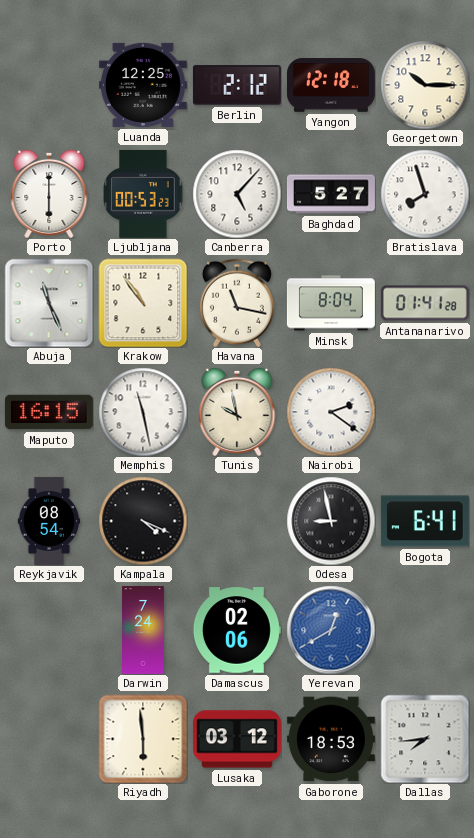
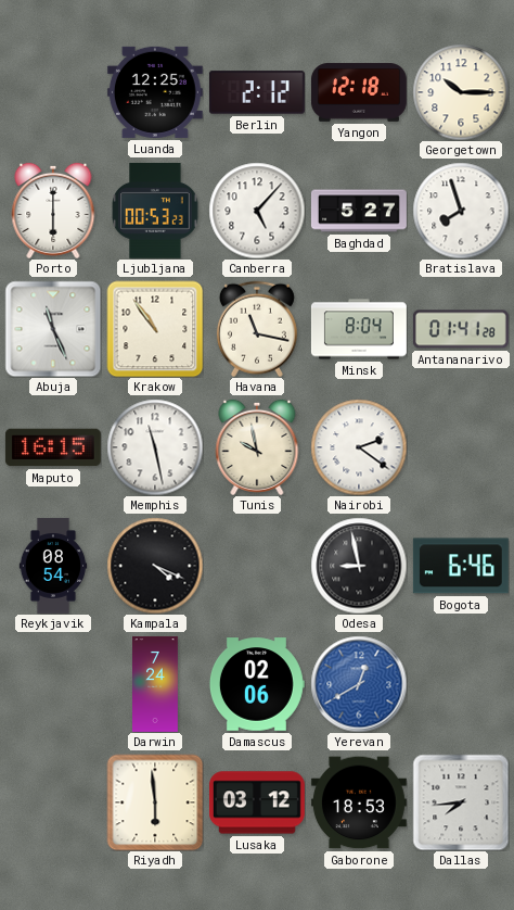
Bogota: 6:41 -> 6:46
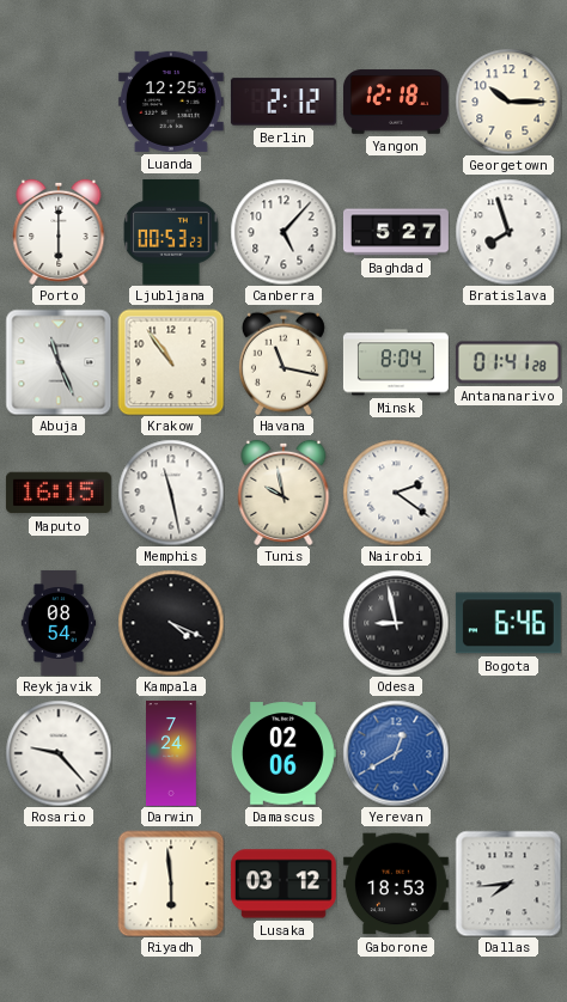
Rosario: none -> 9:23
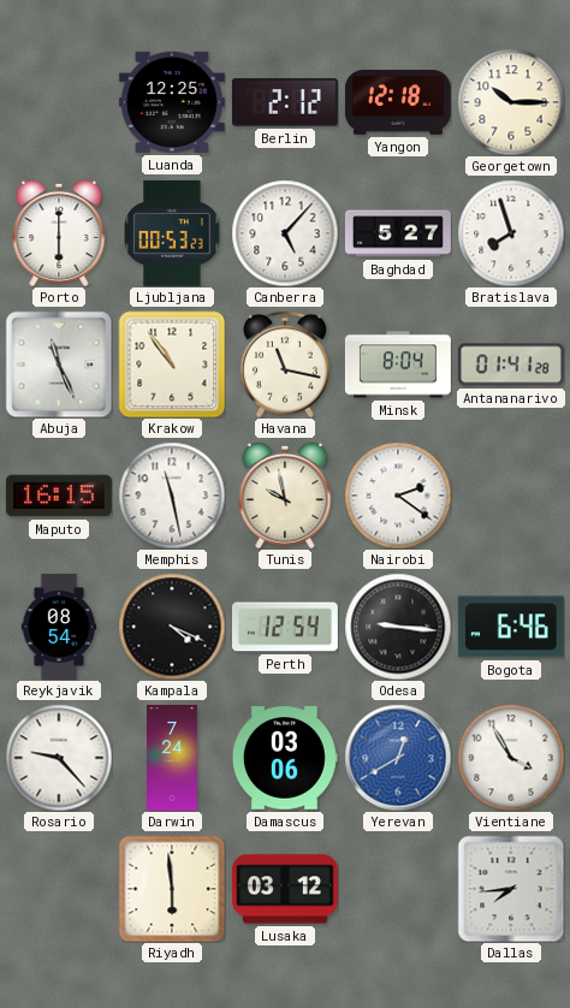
Perth: none -> 12:54
Odesa: 8:58 -> 9:16
Damascus: 02:06 -> 03:06
Vientiane: none -> 3:55
Gaborone: 18:53 -> none
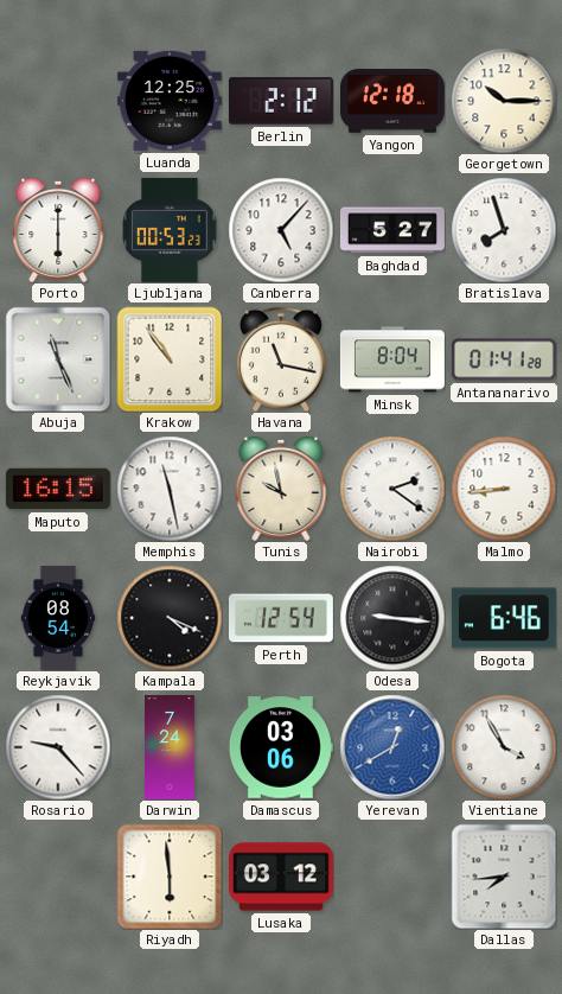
Malmo: none -> 8:44
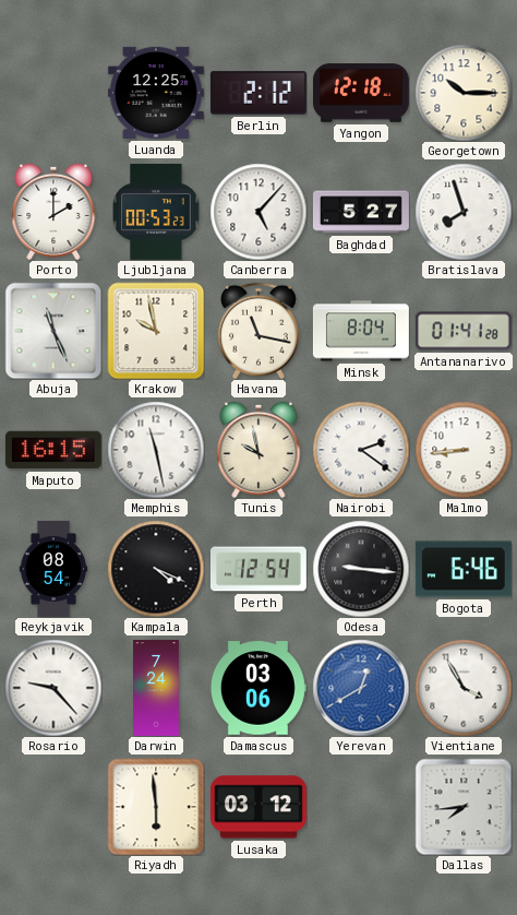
Porto: 6:00 -> 2:00
Krakow: 10:54 -> 9:58
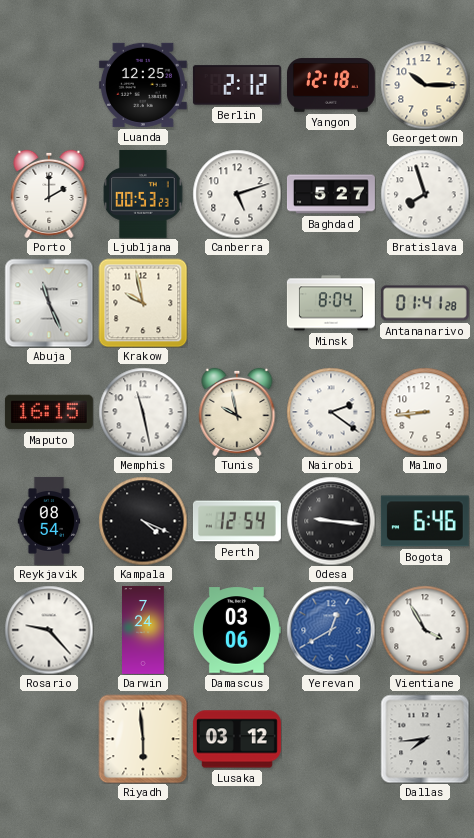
Canberra: 5:07 -> 5:12
Havana: 11:17 -> none
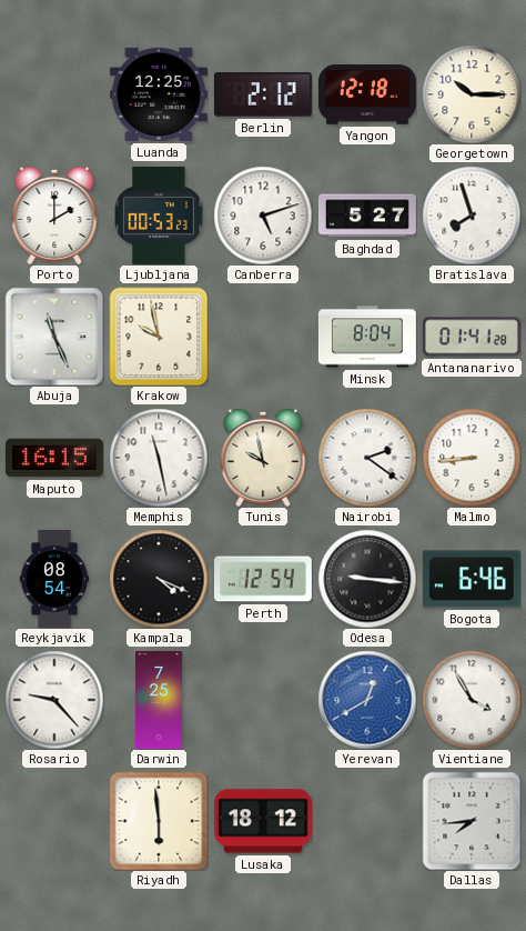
Darwin: 7:24 -> 7:25
Damascus: 03:06 -> none
Lusaka: 03:12 -> 18:12
